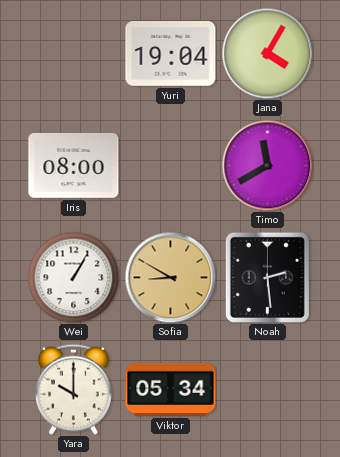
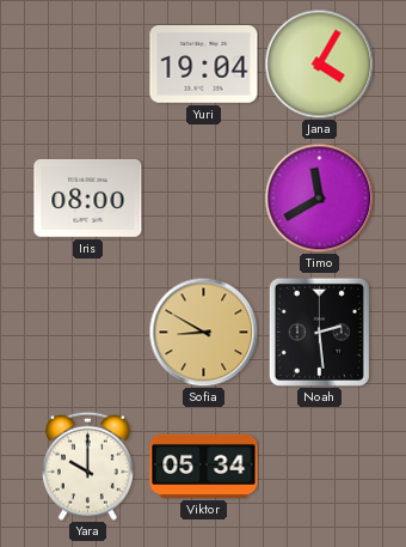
Wei: 1:05 -> none
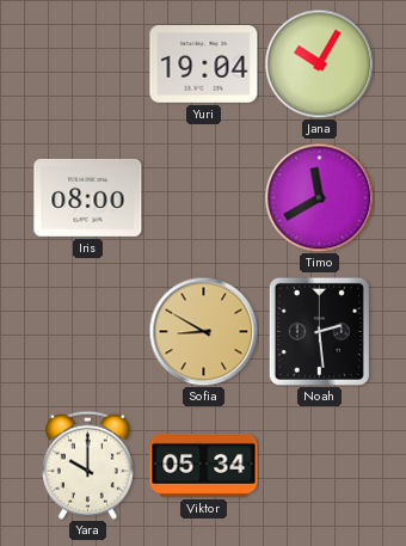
Jana: 4:05 -> 10:05
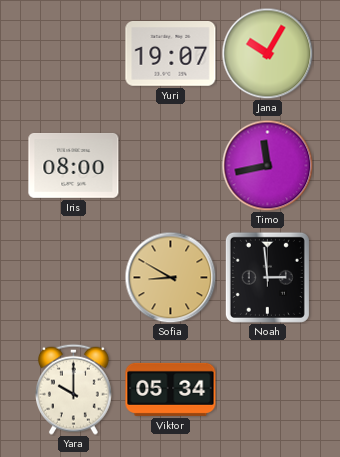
Yuri: 19:04 -> 19:07
Timo: 11:40 -> 11:43
Noah: 2:29 -> 2:59
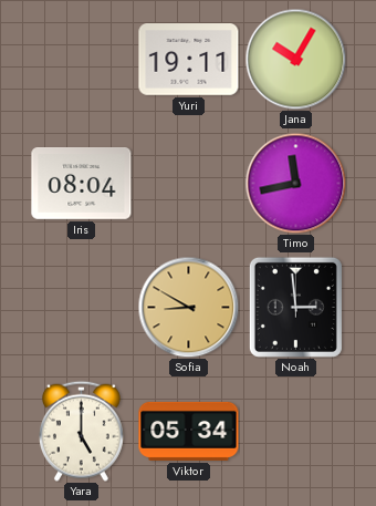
Yuri: 19:07 -> 19:11
Iris: 08:00 -> 08:04
Yara: 10:00 -> 5:00
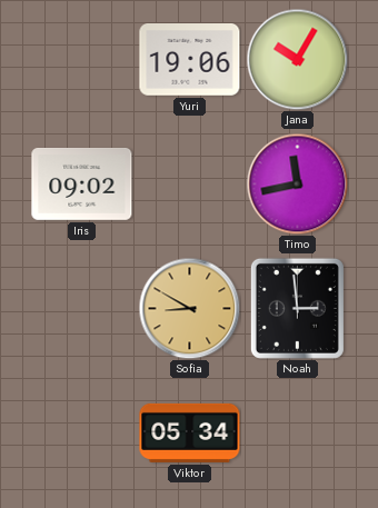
Yuri: 19:11 -> 19:06
Iris: 08:04 -> 09:02
Yara: 5:00 -> none
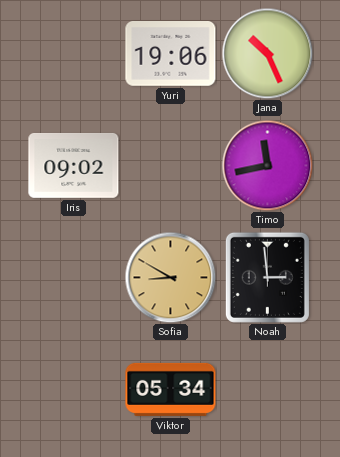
Jana: 10:05 -> 10:26
